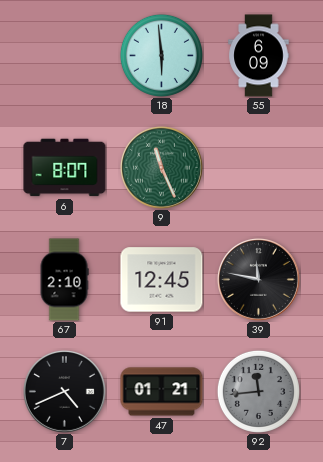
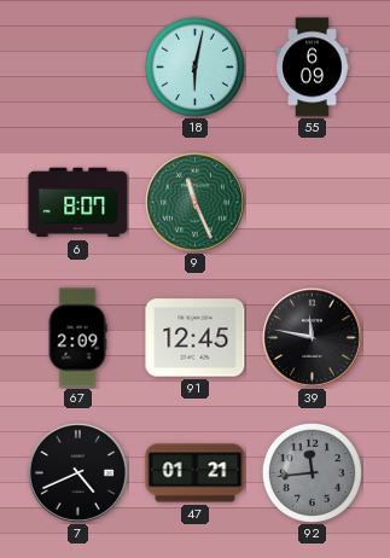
18: 5:59 -> 6:02
67: 2:10 -> 2:09
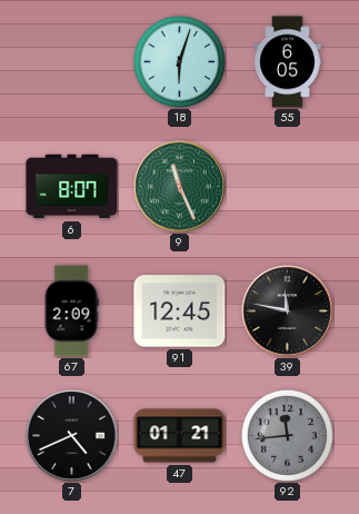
18: 6:02 -> 6:03
55: 6:09 -> 6:05
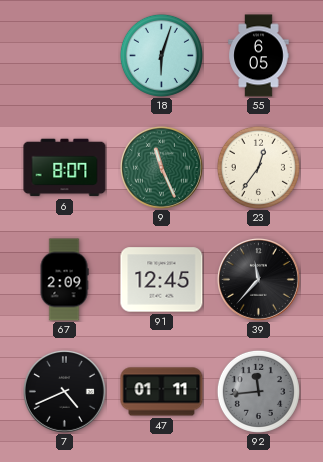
23: none -> 12:36
39: 11:47 -> 11:37
47: 01:21 -> 01:11
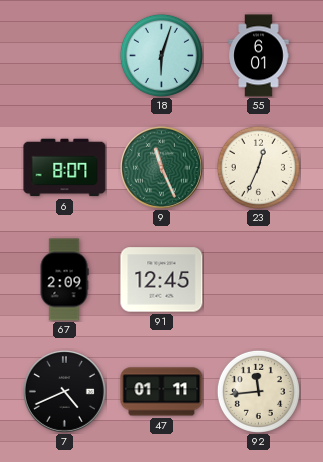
55: 6:05 -> 6:01
23: 12:36 -> 12:34
39: 11:37 -> none
92 dial: grey -> cream
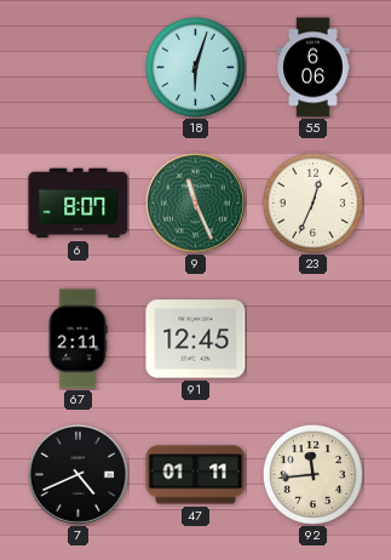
55: 6:01 -> 6:06
67: 2:09 -> 2:11
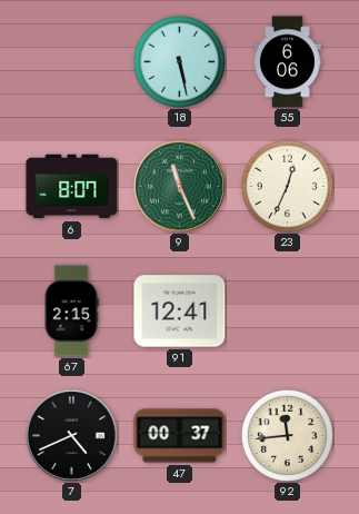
18: 6:03 -> 5:28
67: 2:11 -> 2:15
91: 12:45 -> 12:41
47: 01:11 -> 00:37
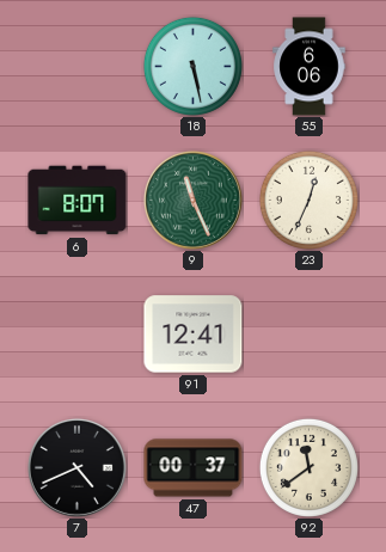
67: 2:15 -> none
92: 11:44 -> 11:39
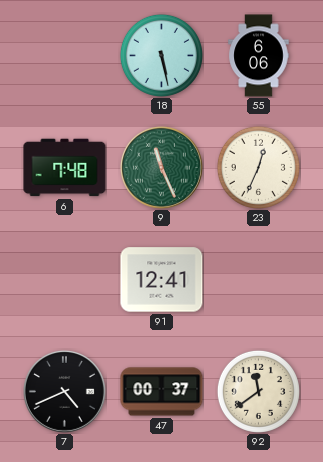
6: 8:07 -> 7:48
